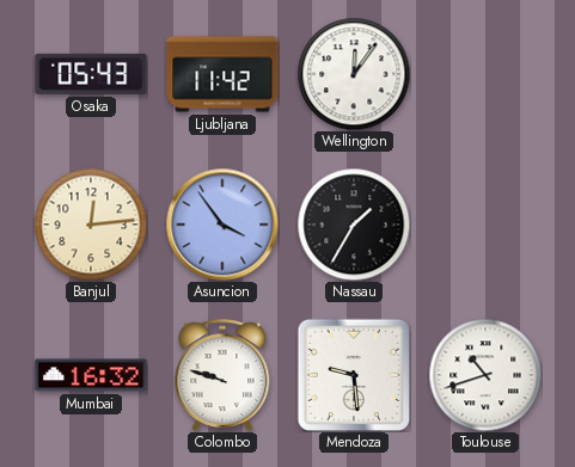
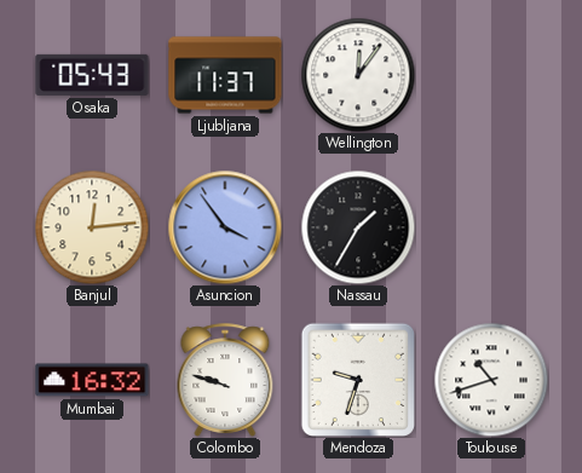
Ljubljana: 11:42 -> 11:37
Mendoza: 9:29 -> 9:33
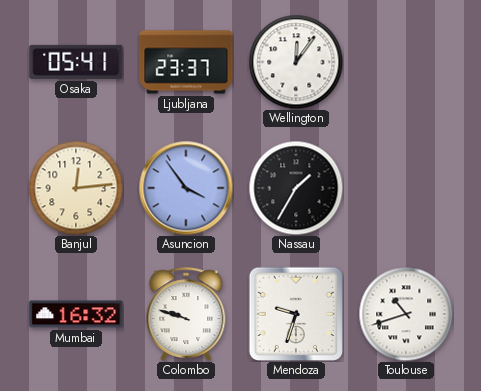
Osaka: 05:43 -> 05:41
Ljubljana: 11:37 -> 23:37
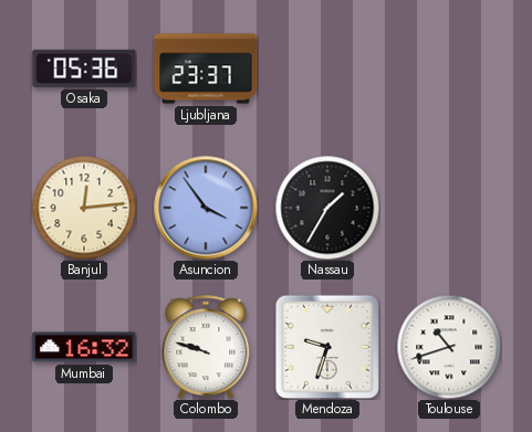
Osaka: 05:41 -> 05:36
Wellington: 12:06 -> none
